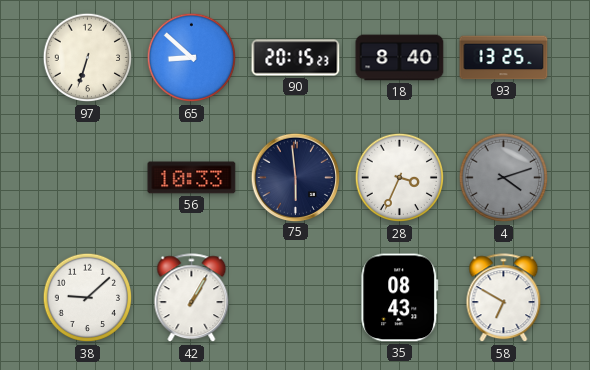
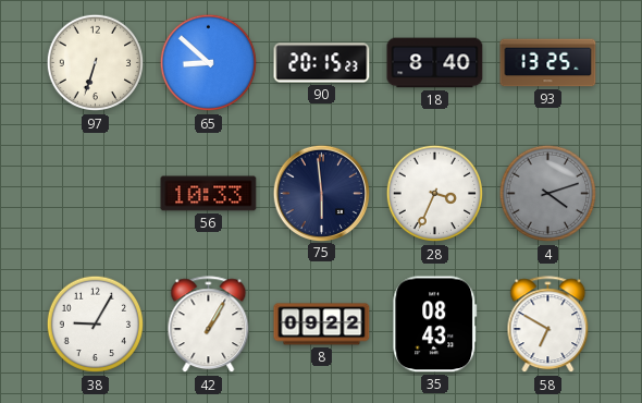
38: 9:08 -> 9:05
8: none -> 09:22
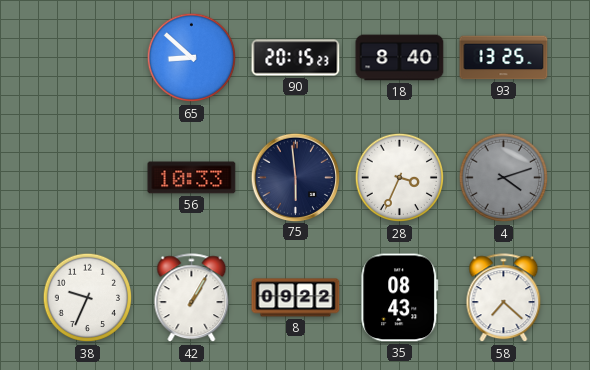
97: 6:33 -> none
38: 9:05 -> 9:34
58: 6:50 -> 7:22
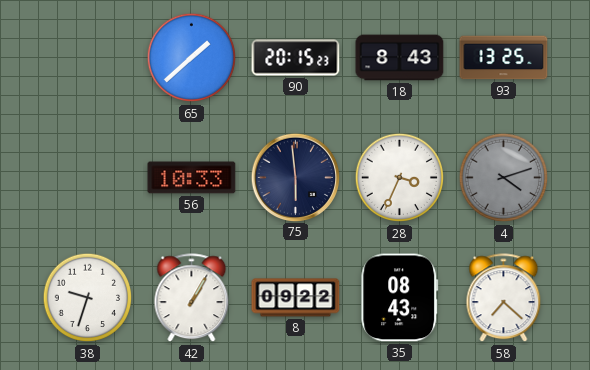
65: 8:52 -> 1:38
18: 8:40 -> 8:43
38: 9:34 -> 9:33
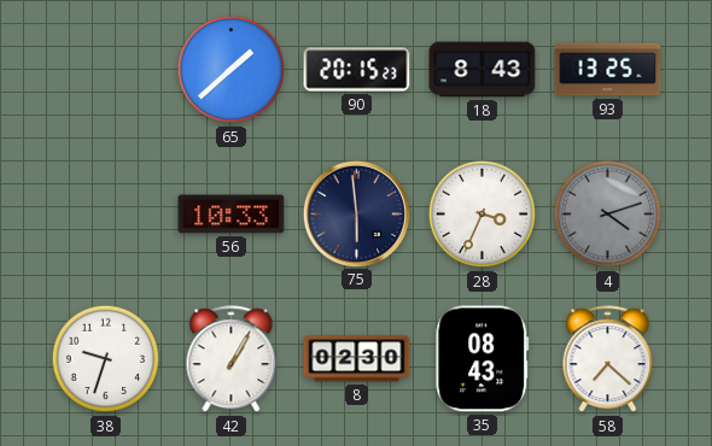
8: 09:22 -> 02:30
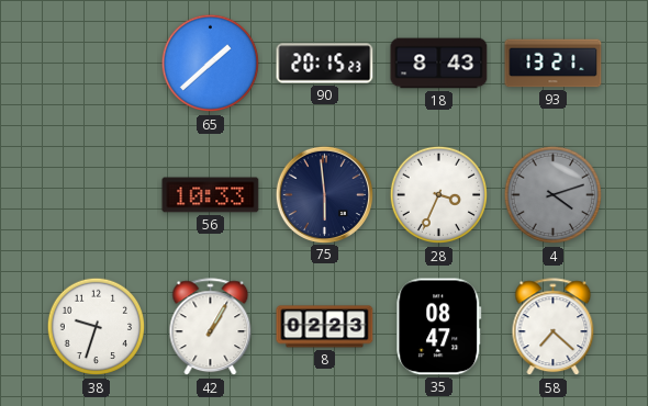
93: 13:25 -> 13:21
8: 02:30 -> 02:23
35: 08:43 -> 08:47
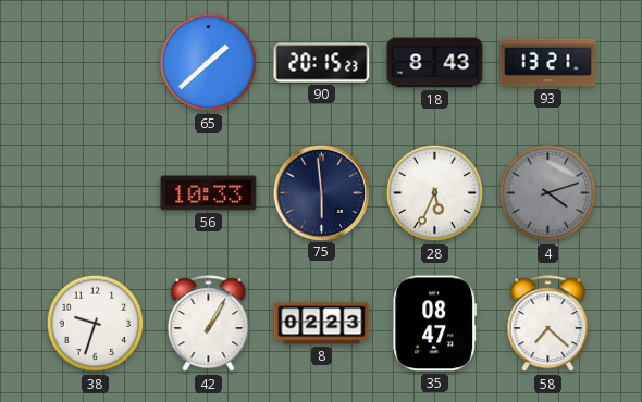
28: 3:34 -> 5:34
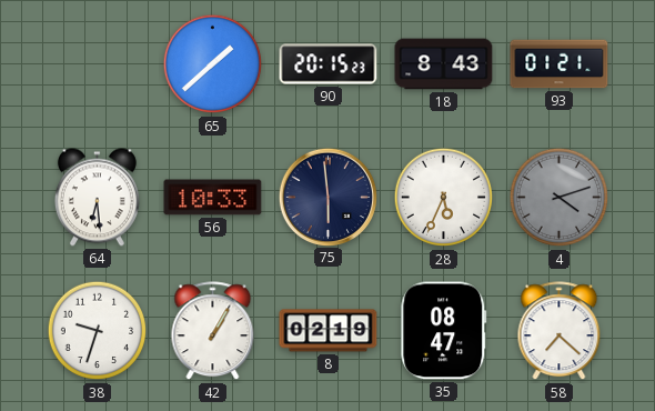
93: 13:21 -> 01:21
64: none -> 6:29
8: 02:23 -> 02:19
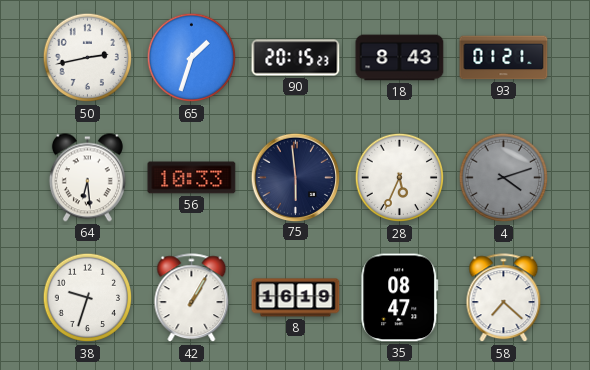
50: none -> 2:43
65: 1:38 -> 1:33
8: 02:19 -> 16:19
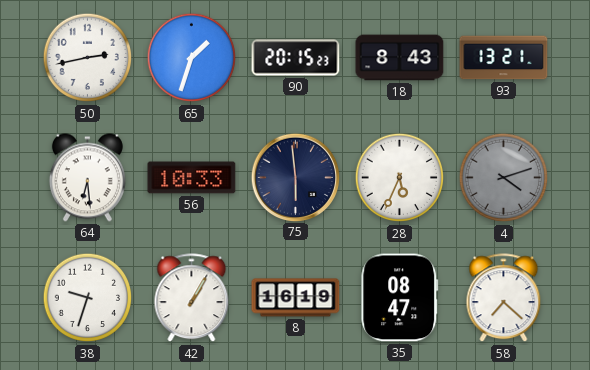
93: 01:21 -> 13:21
